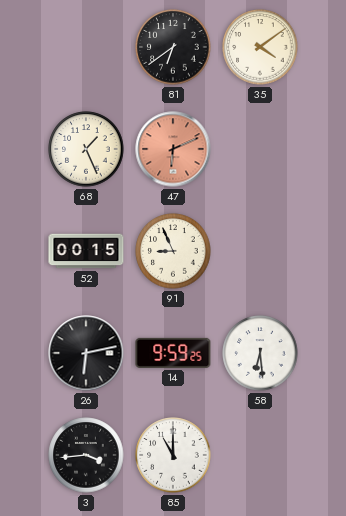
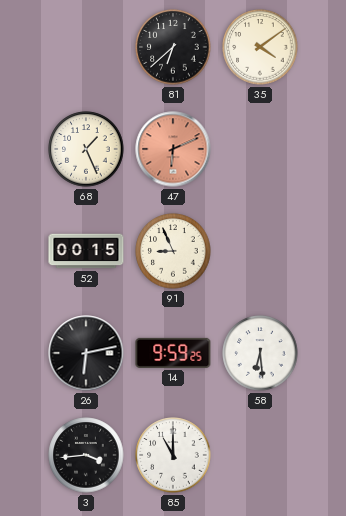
81: 6:39 -> 6:38
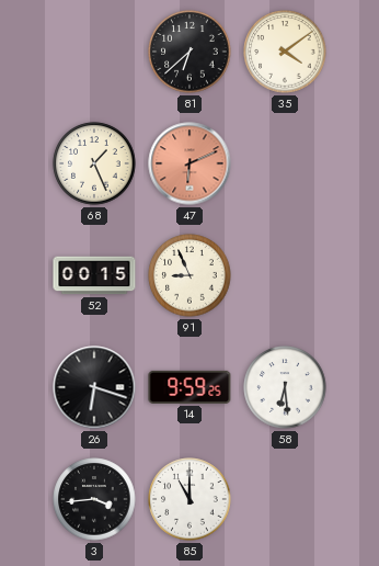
26: 6:13 -> 6:18
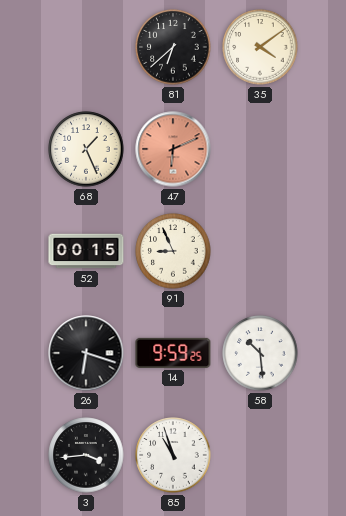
58: 6:29 -> 10:29
85: 11:00 -> 10:57
